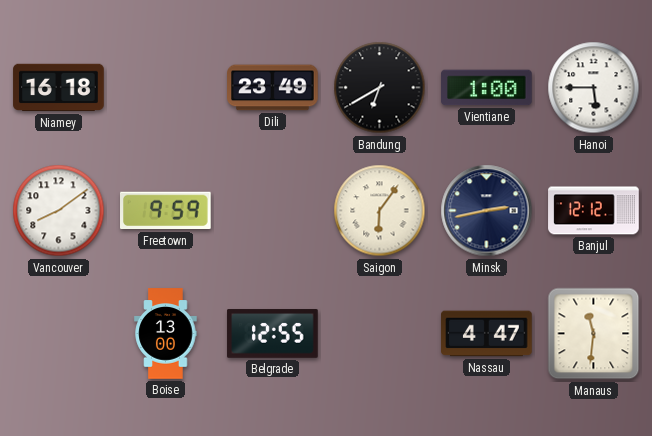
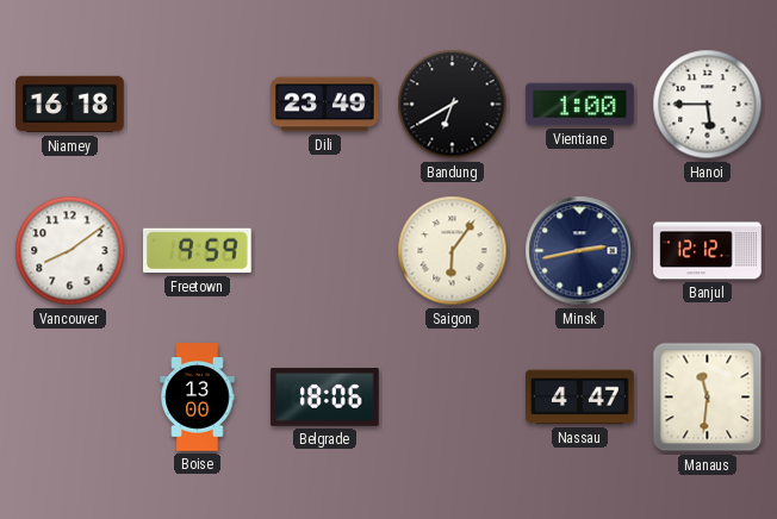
Belgrade: 12:55 -> 18:06
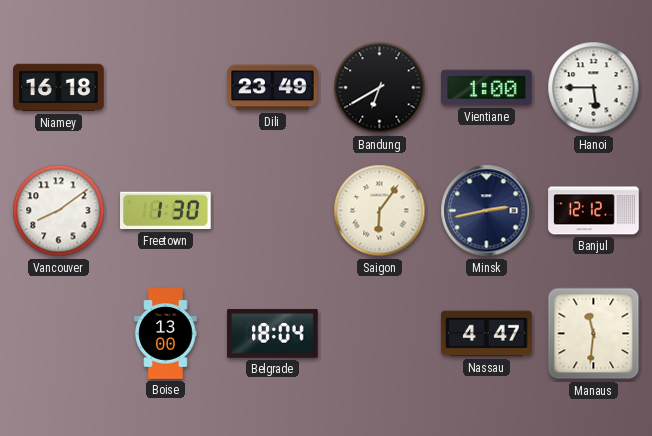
Freetown: 9:59 -> 1:30
Belgrade: 18:06 -> 18:04
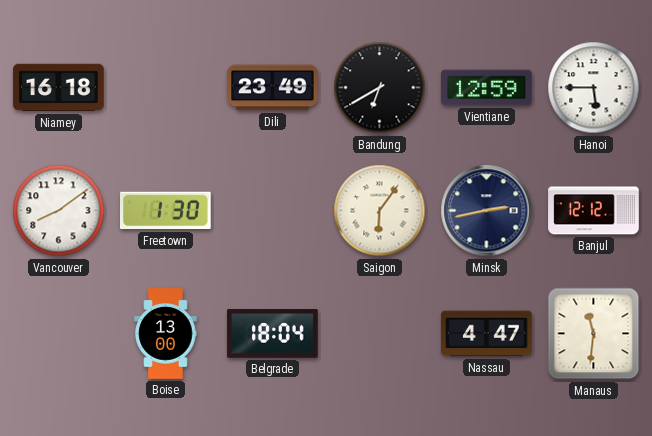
Vientiane: 1:00 -> 12:59
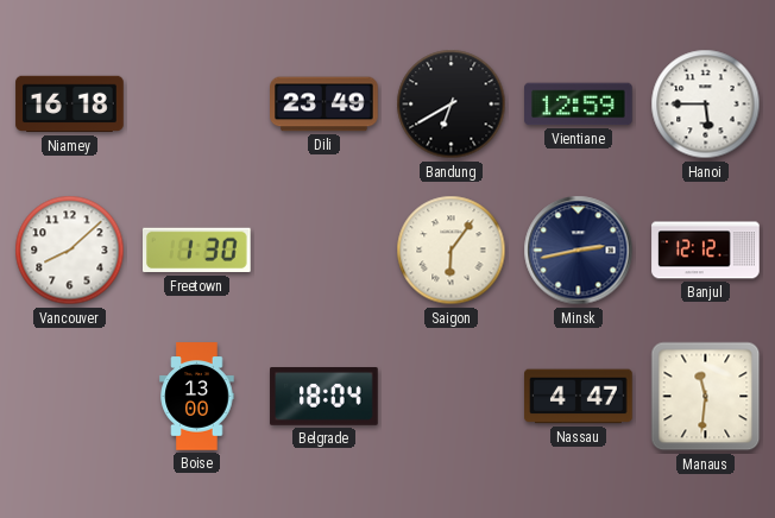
Vancouver: 8:09 -> 8:08
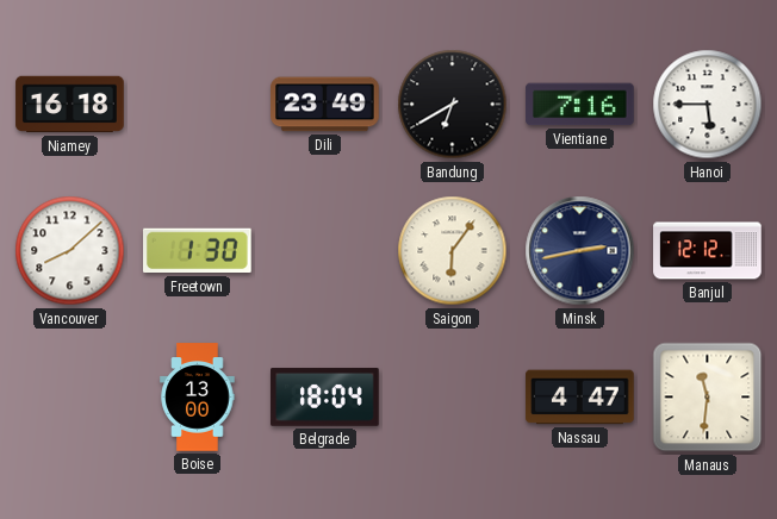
Vientiane: 12:59 -> 7:16
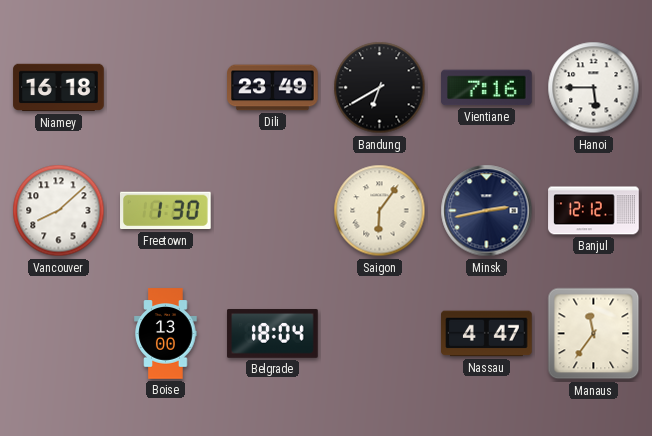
Manaus: 11:31 -> 11:36
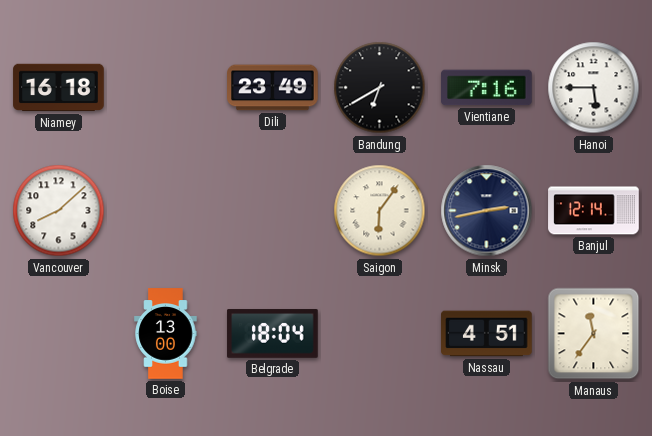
Freetown: 1:30 -> none
Banjul: 12:12 -> 12:14
Nassau: 4:47 -> 4:51
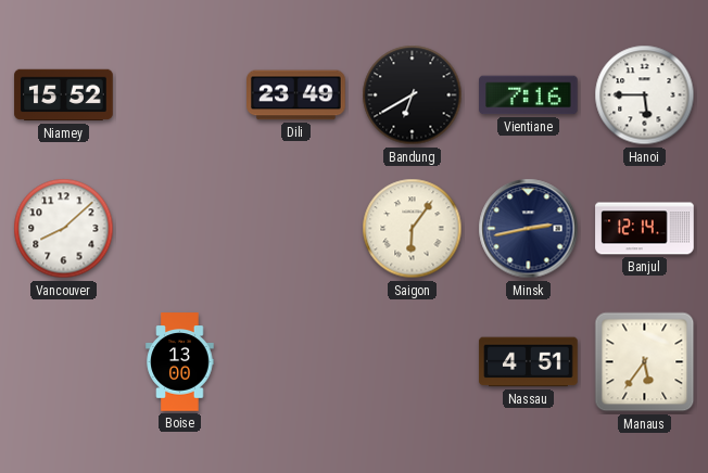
Niamey: 16:18 -> 15:52
Belgrade: 18:04 -> none
Manaus: 11:36 -> 5:36
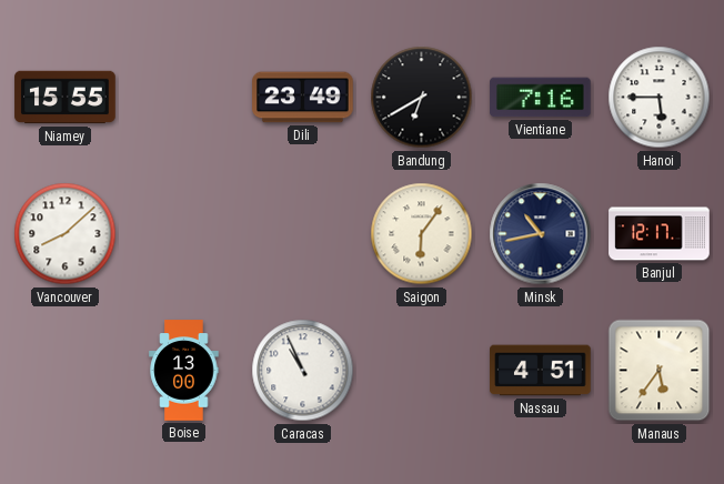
Niamey: 15:52 -> 15:55
Minsk: 2:43 -> 10:43
Banjul: 12:14 -> 12:17
Caracas: none -> 10:56
